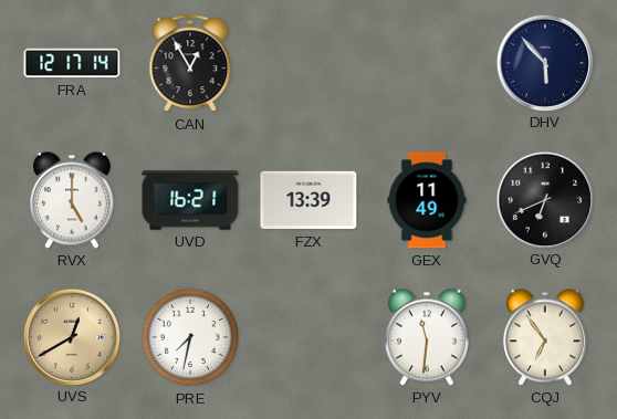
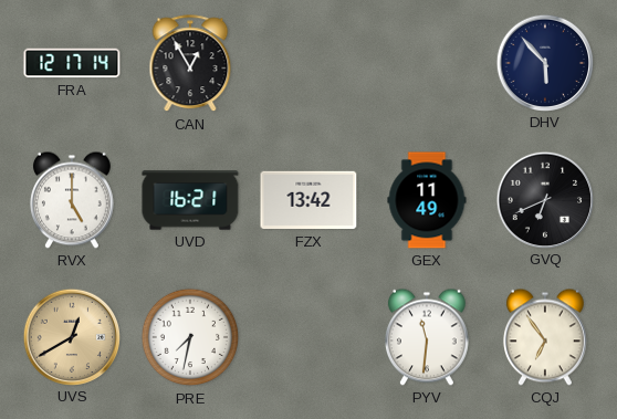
FZX: 13:39 -> 13:42
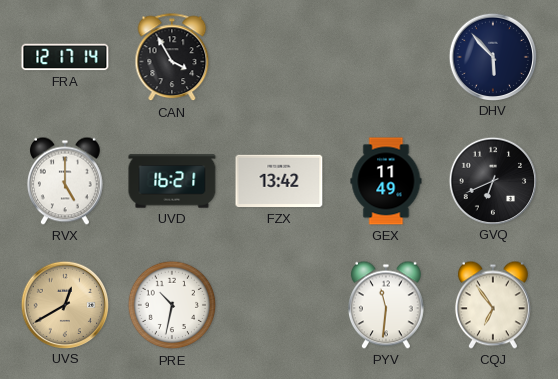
CAN: 12:55 -> 3:55
PRE: 7:32 -> 10:32
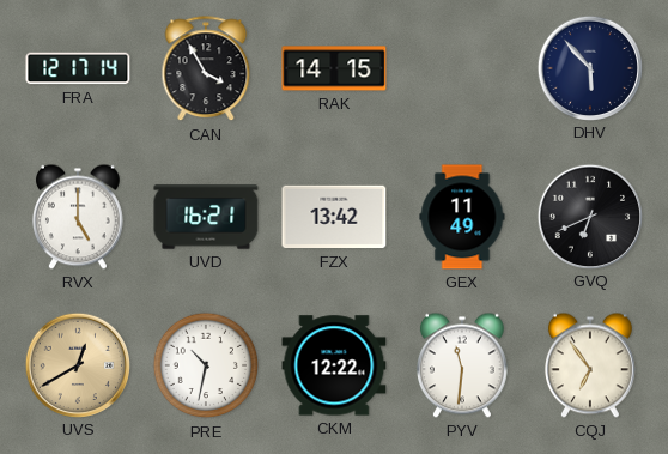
RAK: none -> 14:15
CKM: none -> 12:22
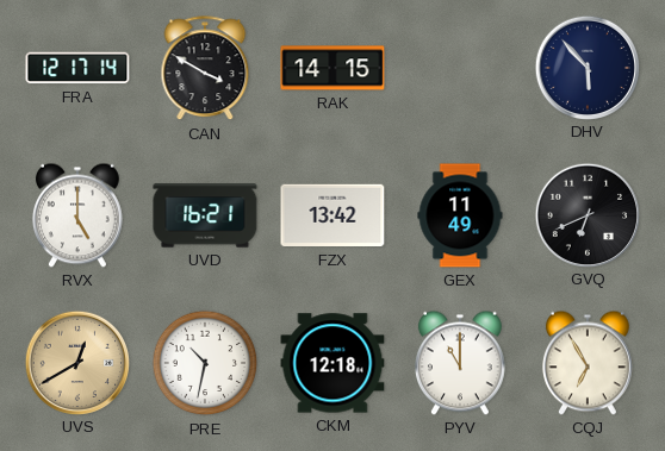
CAN: 3:55 -> 3:50
CKM: 12:22 -> 12:18
PYV: 11:31 -> 11:00
CQJ: 6:54 -> 6:55
